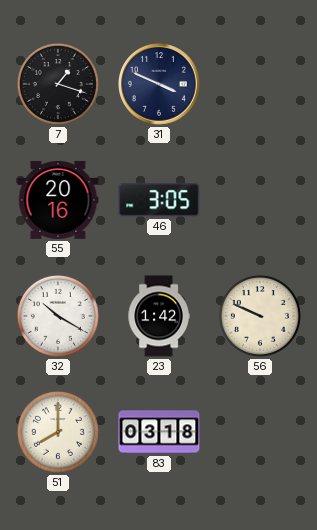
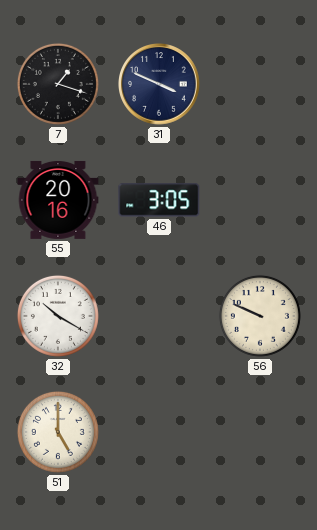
23: 1:42 -> none
51: 8:00 -> 5:00
83: 03:18 -> none
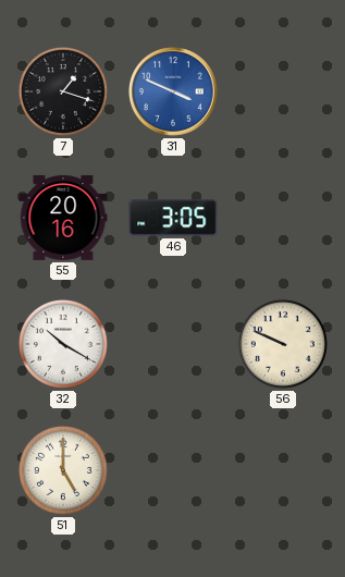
31 dial: navy -> blue
